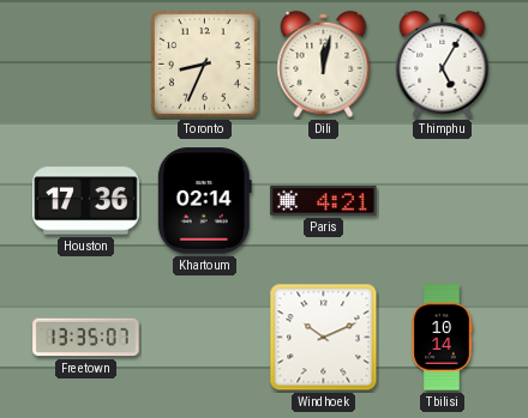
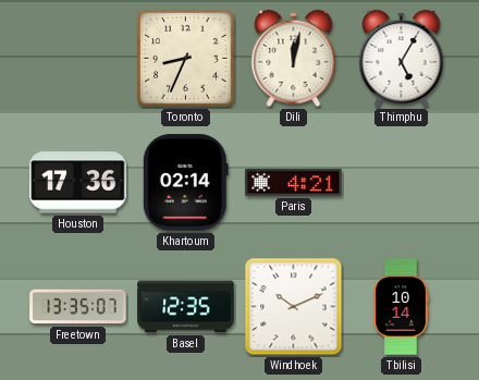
Basel: none -> 12:35
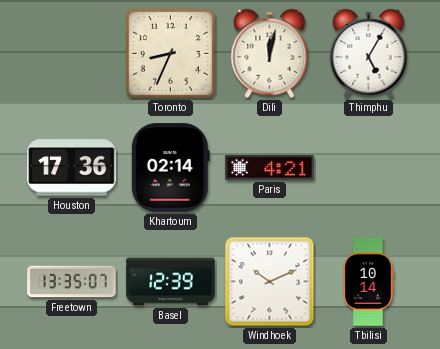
Basel: 12:35 -> 12:39
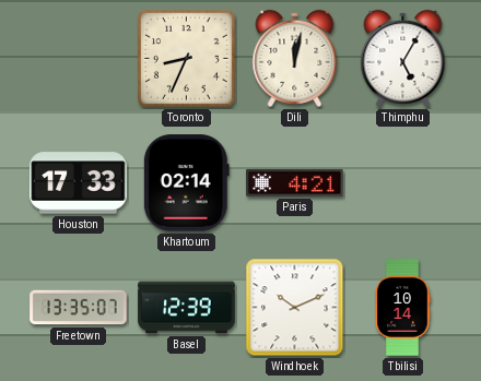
Houston: 17:36 -> 17:33
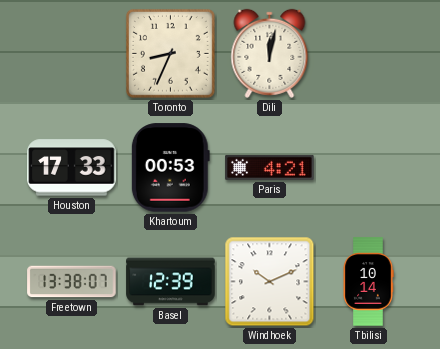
Thimphu: 5:05 -> none
Khartoum: 02:14 -> 00:53
Freetown: 13:35 -> 13:38
